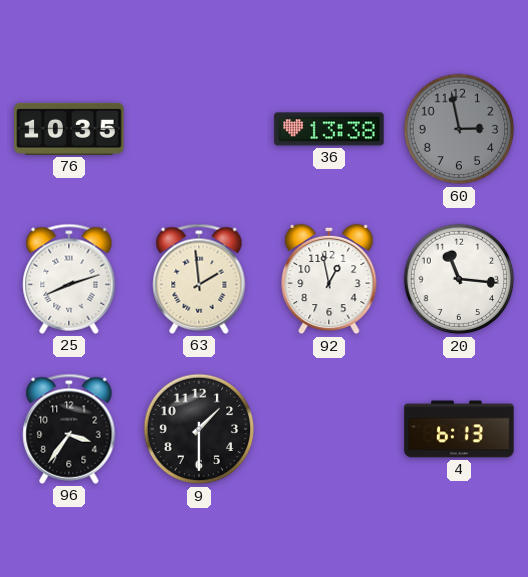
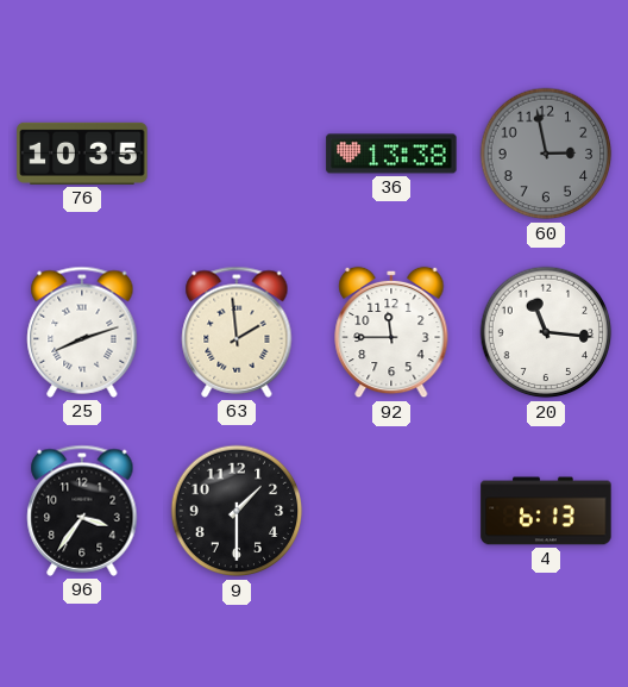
92: 12:58 -> 11:45
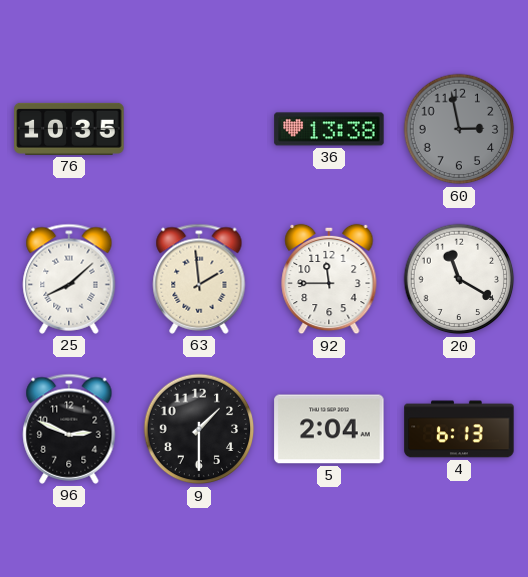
25: 8:12 -> 8:08
20: 11:16 -> 11:20
96: 3:36 -> 2:49
5: none -> 2:04
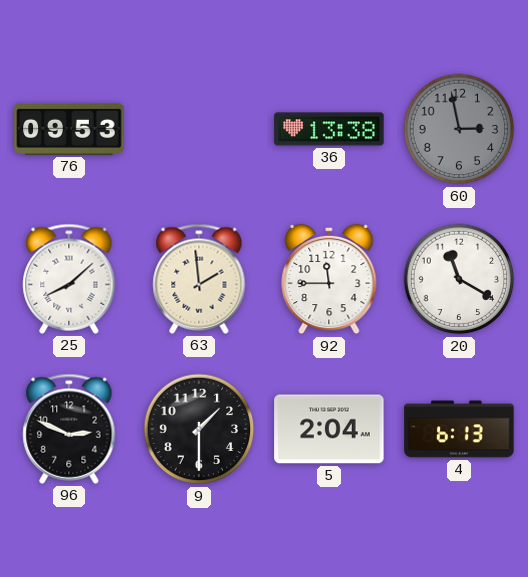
76: 10:35 -> 09:53
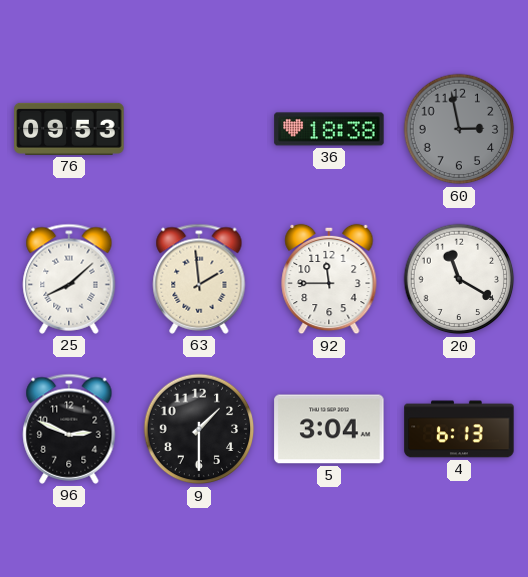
36: 13:38 -> 18:38
5: 2:04 -> 3:04
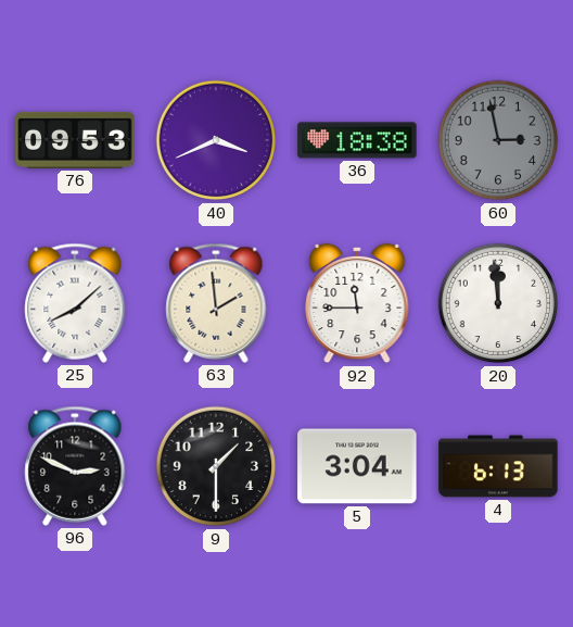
40: none -> 3:41
20: 11:20 -> 11:59
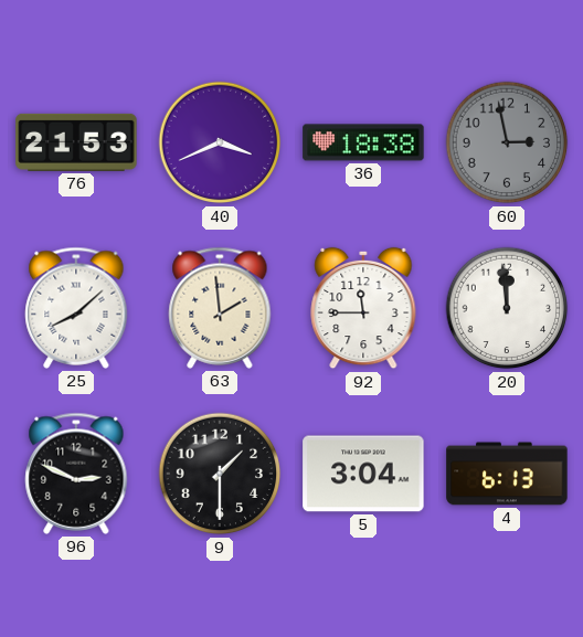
76: 09:53 -> 21:53
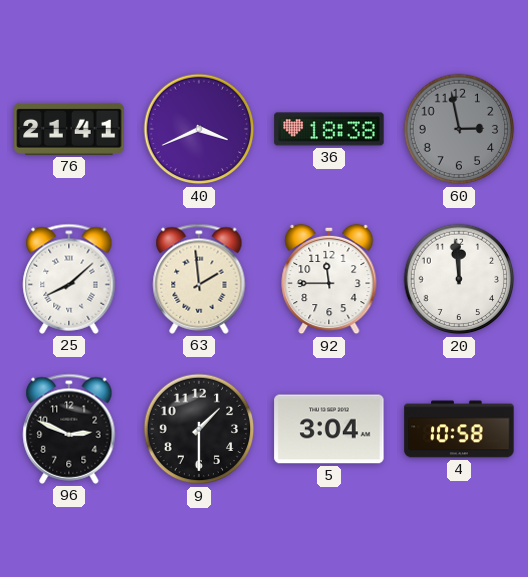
76: 21:53 -> 21:41
4: 6:13 -> 10:58
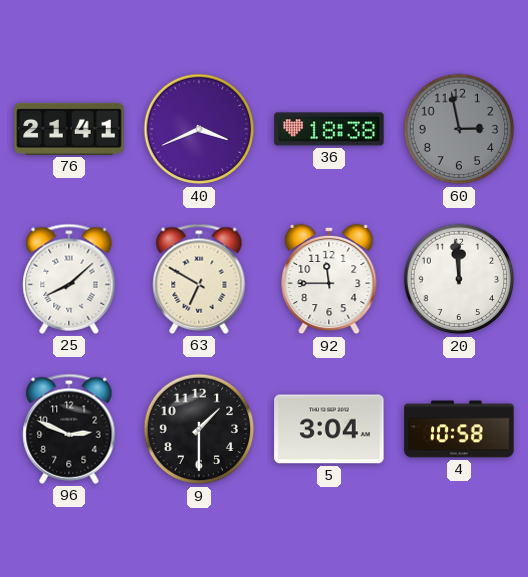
63: 1:59 -> 6:50
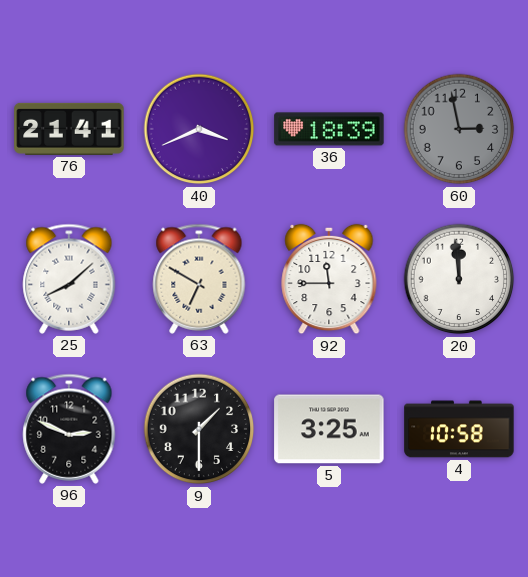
36: 18:38 -> 18:39
5: 3:04 -> 3:25
